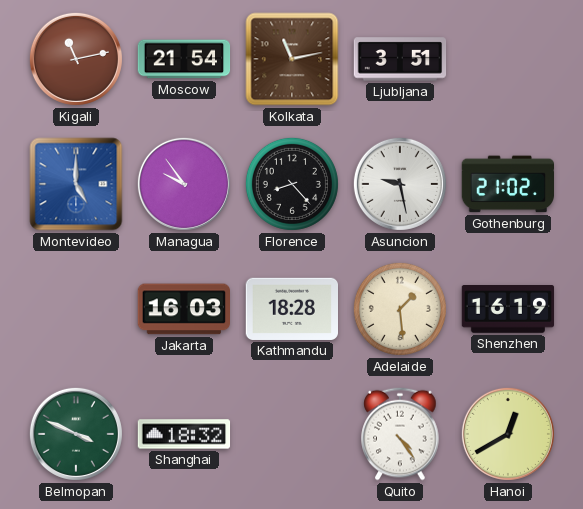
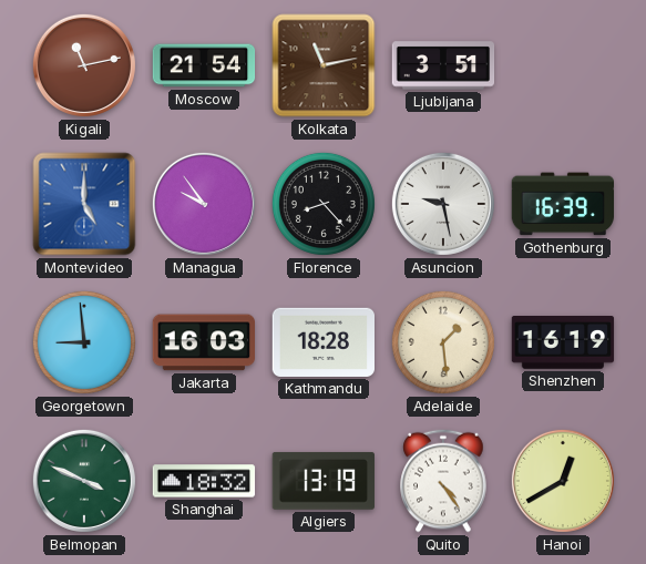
Gothenburg: 21:02 -> 16:39
Georgetown: none -> 8:59
Algiers: none -> 13:19
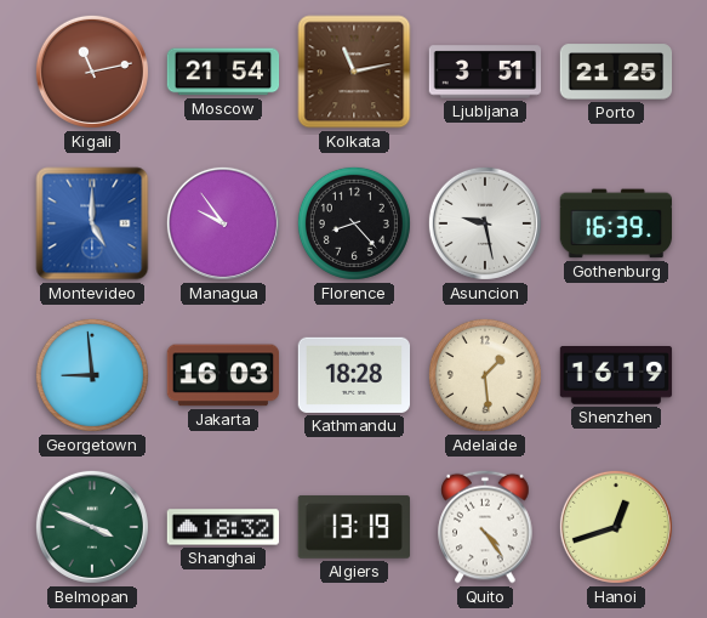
Porto: none -> 21:25
Hanoi: 12:40 -> 12:42
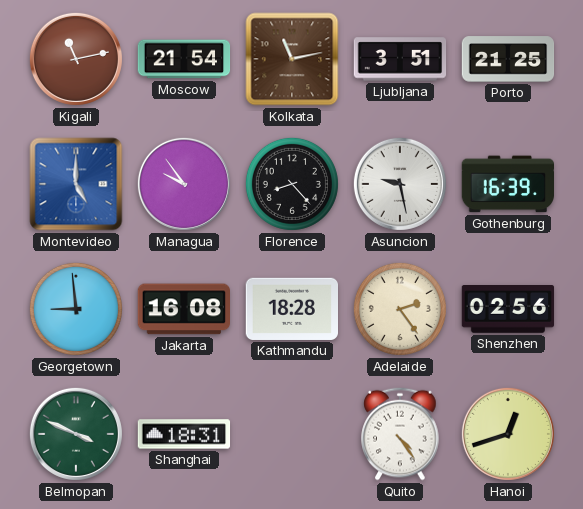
Jakarta: 16:03 -> 16:08
Adelaide: 1:29 -> 2:24
Shenzhen: 16:19 -> 02:56
Shanghai: 18:32 -> 18:31
Algiers: 13:19 -> none
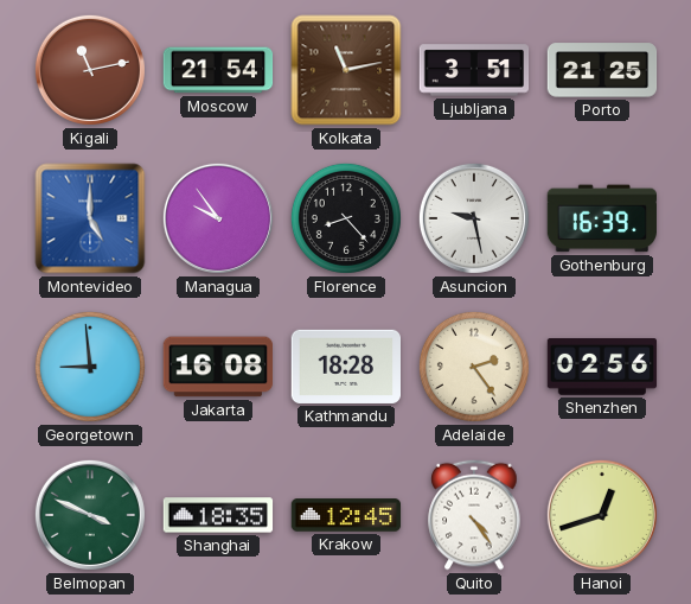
Shanghai: 18:31 -> 18:35
Krakow: none -> 12:45
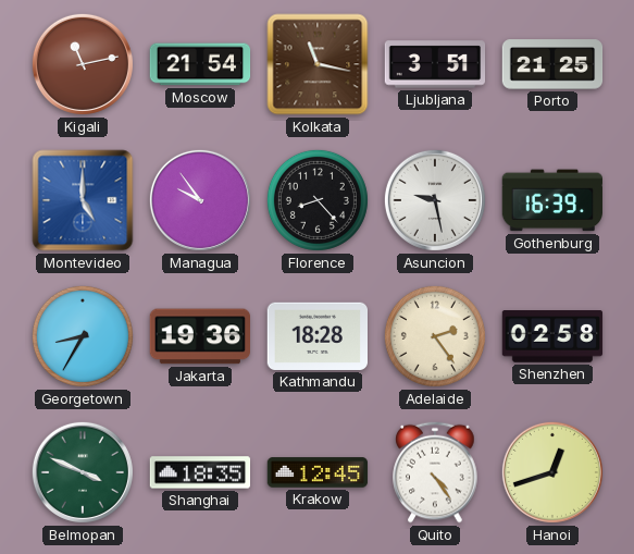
Kolkata: 11:13 -> 11:17
Georgetown: 8:59 -> 8:35
Jakarta: 16:08 -> 19:36
Shenzhen: 02:56 -> 02:58
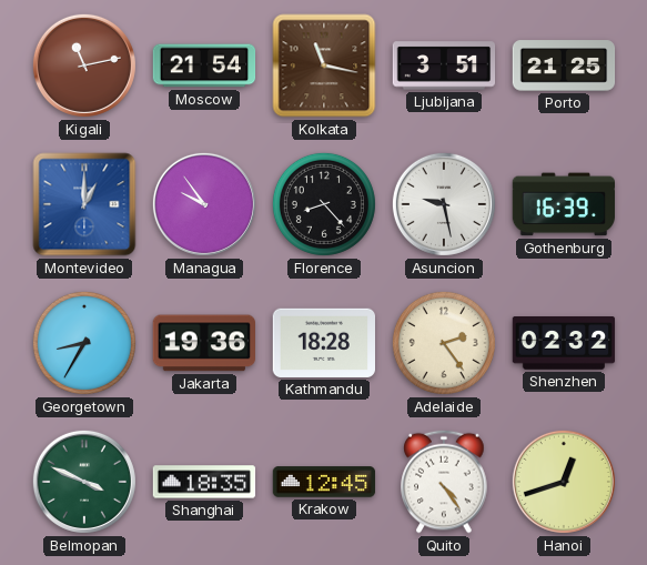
Montevideo: 5:00 -> 1:00
Shenzhen: 02:58 -> 02:32
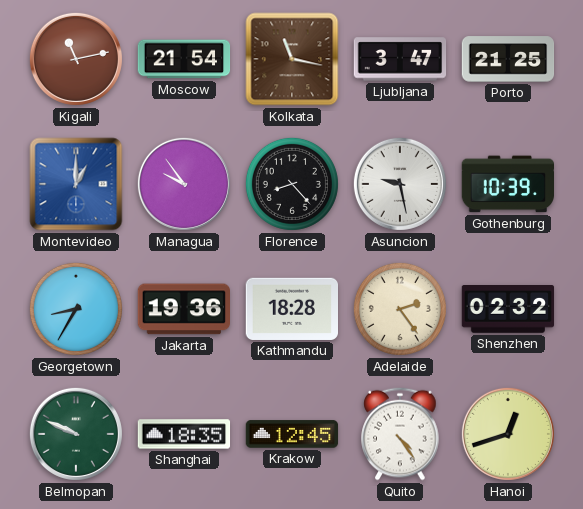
Ljubljana: 3:51 -> 3:47
Gothenburg: 16:39 -> 10:39
Belmopan: 3:49 -> 9:49
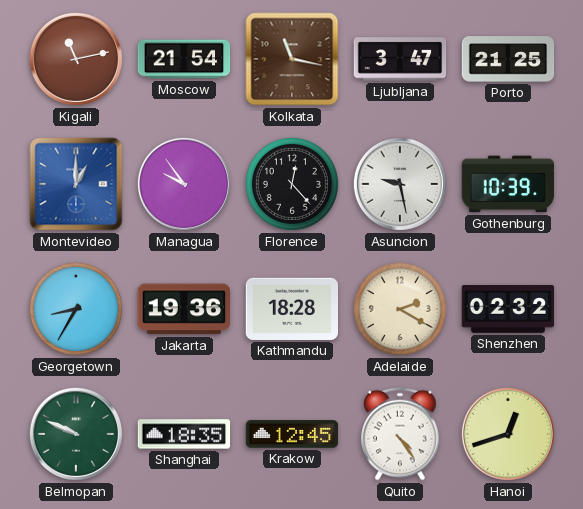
Florence: 8:23 -> 12:23
Adelaide: 2:24 -> 2:20
